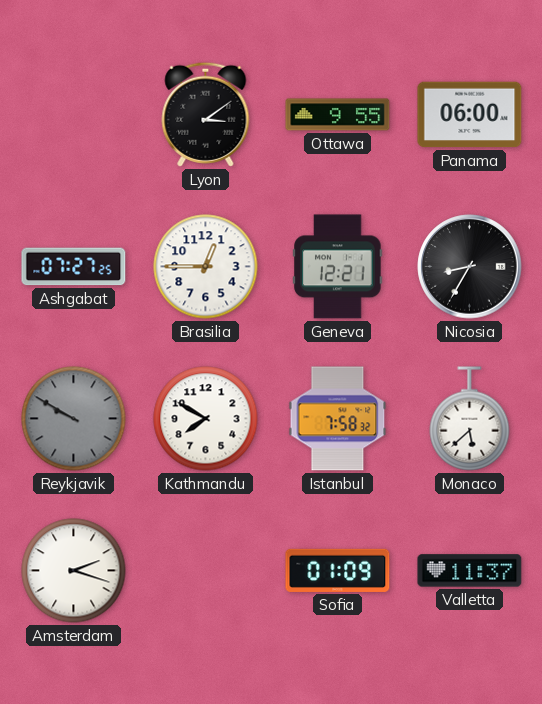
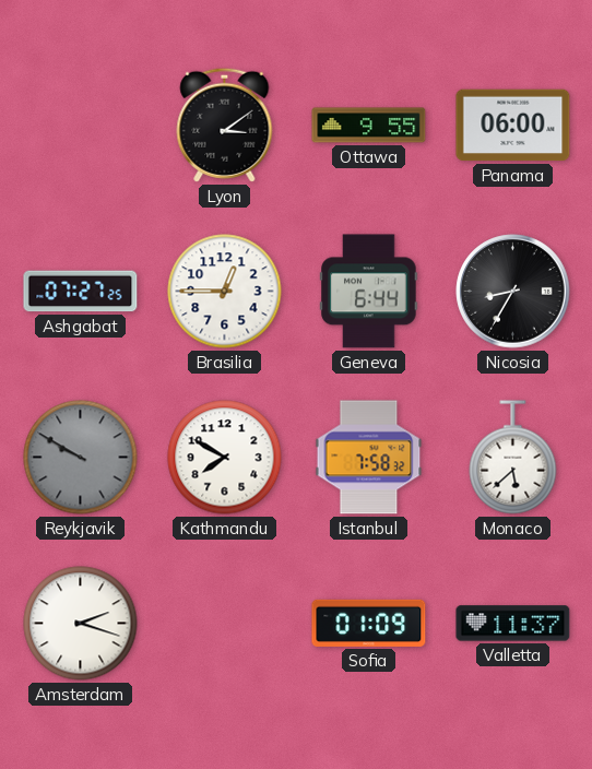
Geneva: 12:21 -> 6:44
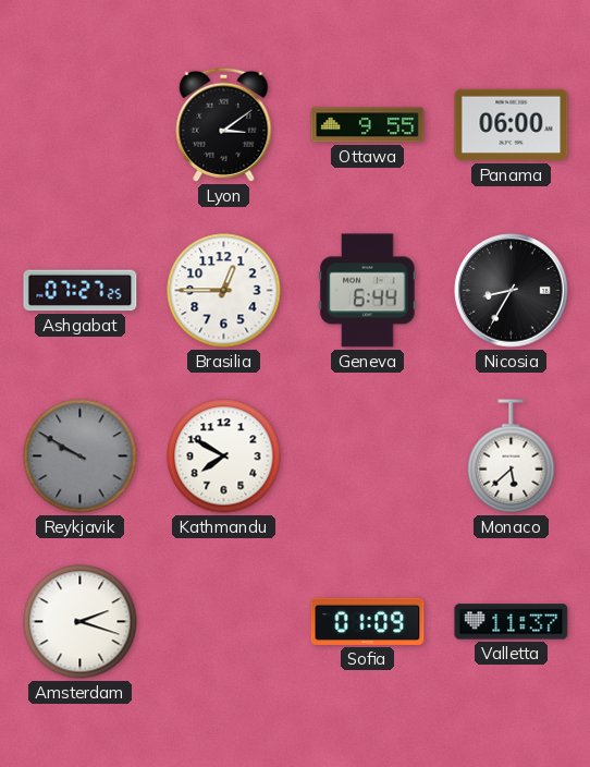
Istanbul: 7:58 -> none
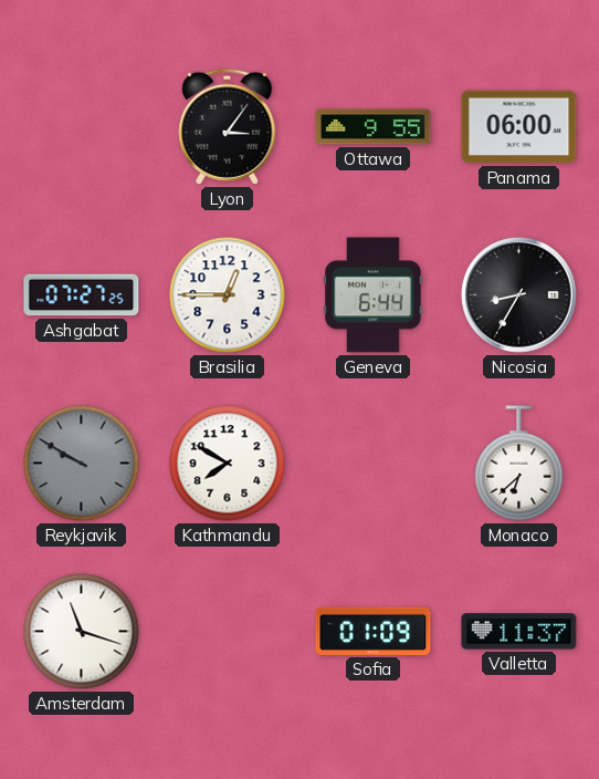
Lyon: 3:09 -> 3:06
Monaco: 5:38 -> 6:38
Amsterdam: 2:18 -> 11:18
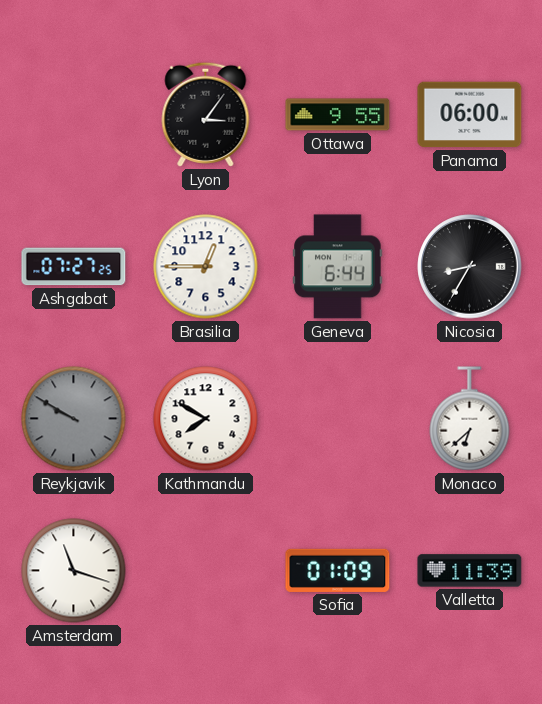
Valletta: 11:37 -> 11:39
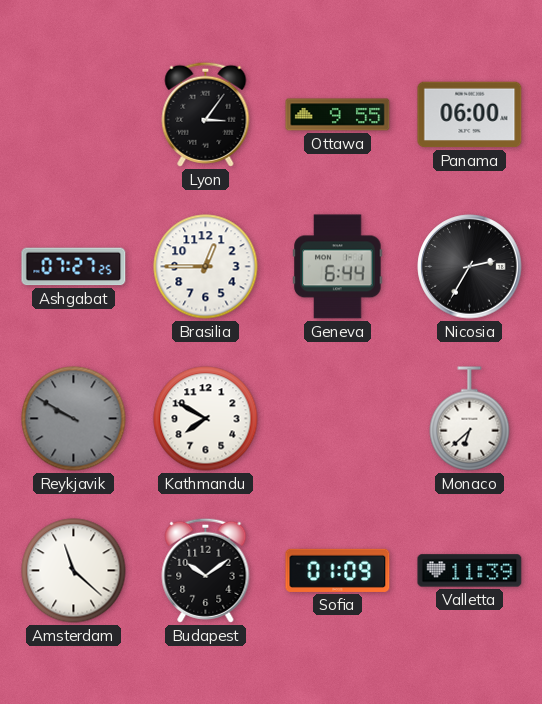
Nicosia: 8:35 -> 2:35
Amsterdam: 11:18 -> 11:22
Budapest: none -> 10:09
